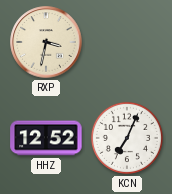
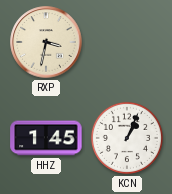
HHZ: 12:52 -> 1:45
KCN: 7:04 -> 1:04
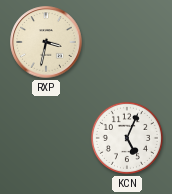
HHZ: 1:45 -> none
KCN: 1:04 -> 5:04
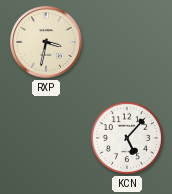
KCN: 5:04 -> 5:07
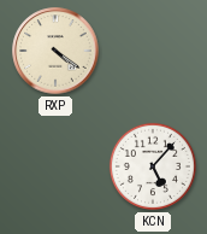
RXP: 3:32 -> 4:21
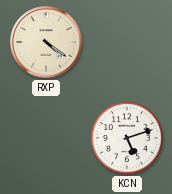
KCN: 5:07 -> 5:12
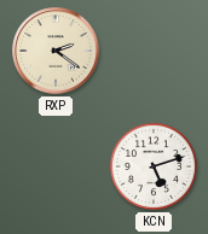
RXP: 4:21 -> 2:21
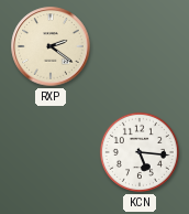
KCN: 5:12 -> 5:16
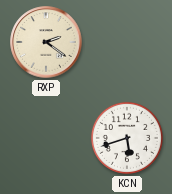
KCN: 5:16 -> 5:42
